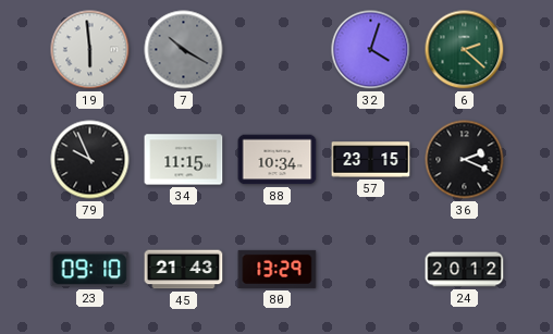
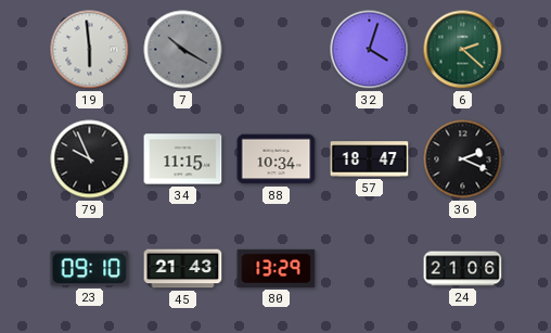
57: 23:15 -> 18:47
24: 20:12 -> 21:06
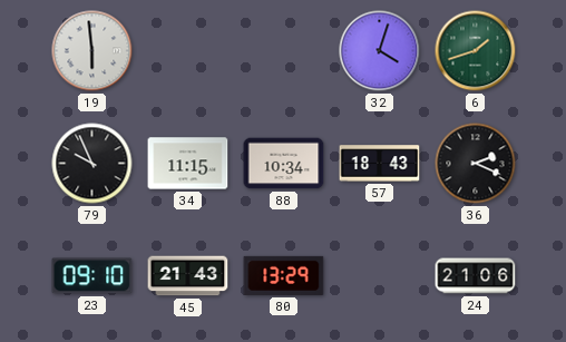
7: 10:20 -> none
6: 2:22 -> 1:42
57: 18:47 -> 18:43
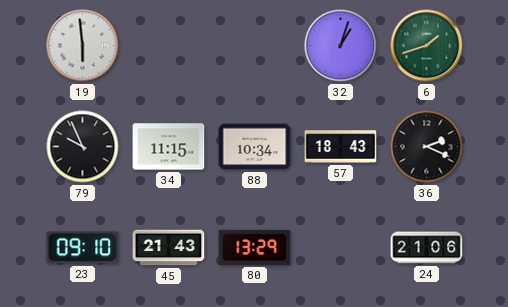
32: 4:03 -> 1:03
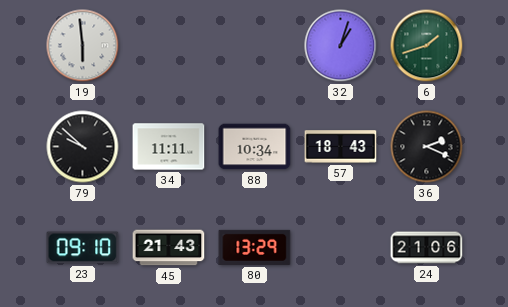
79: 9:56 -> 9:52
34: 11:15 -> 11:11
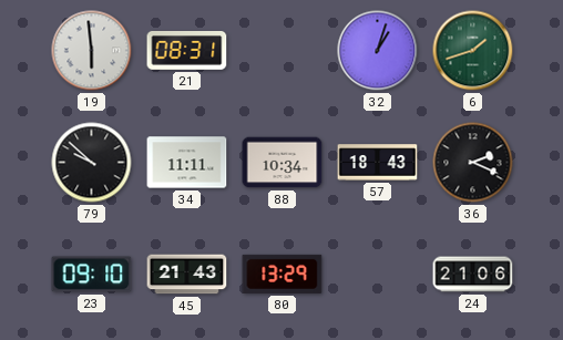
21: none -> 08:31
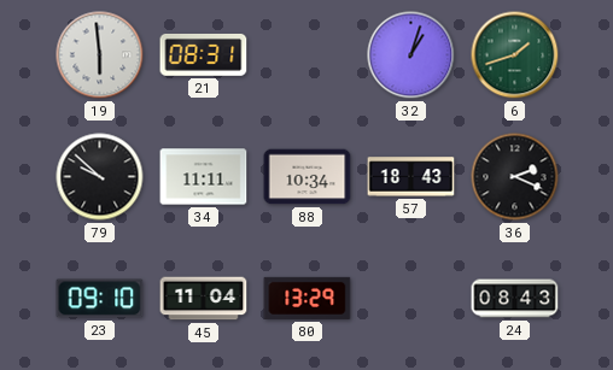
45: 21:43 -> 11:04
24: 21:06 -> 08:43
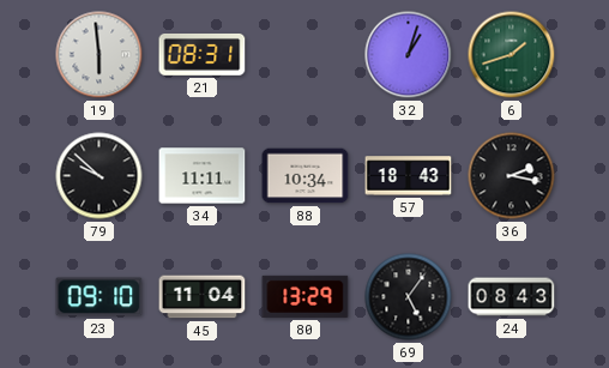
36: 2:19 -> 2:17
69: none -> 5:06
